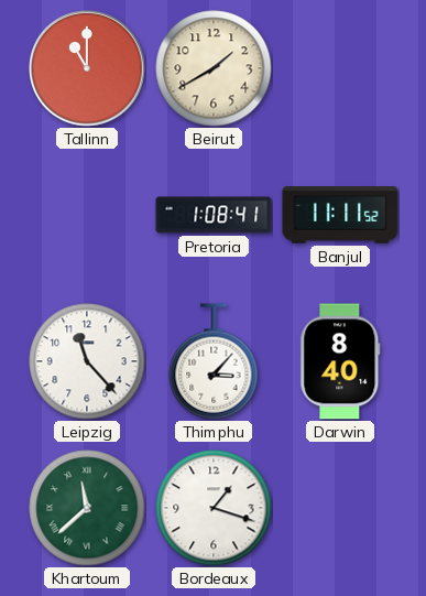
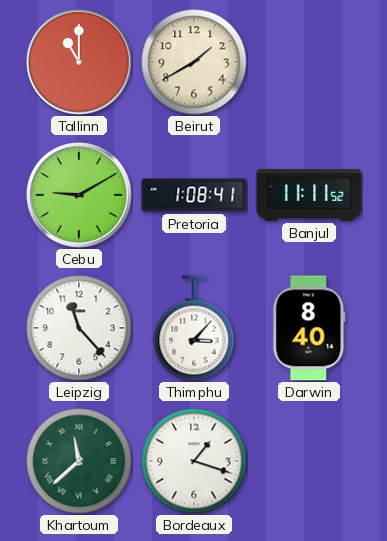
Cebu: none -> 9:10
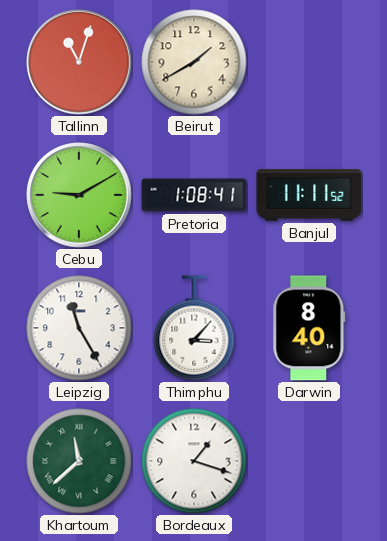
Tallinn: 11:00 -> 11:03
Leipzig: 11:23 -> 11:25
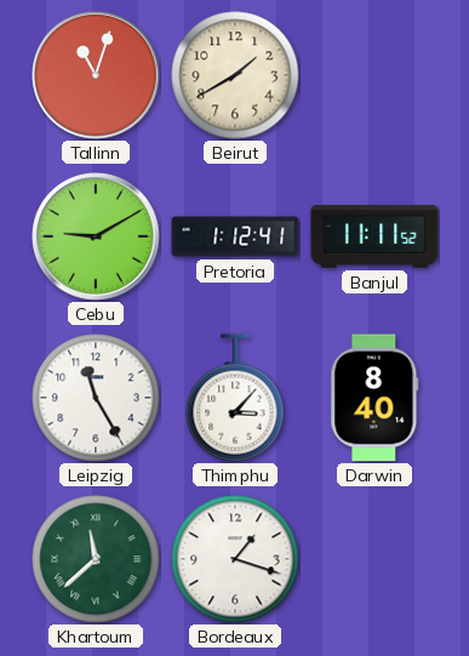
Pretoria: 1:08 -> 1:12
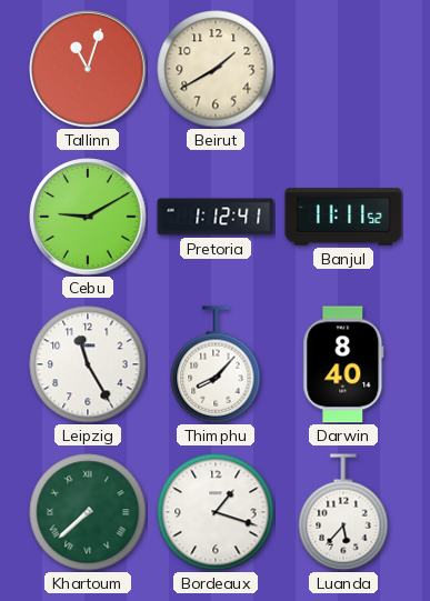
Thimphu: 3:07 -> 8:07
Khartoum: 11:38 -> 7:38
Luanda: none -> 5:37
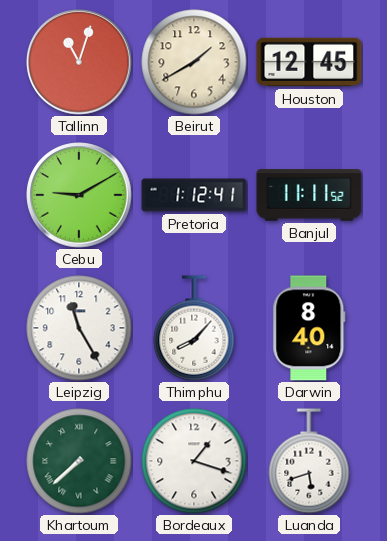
Houston: none -> 12:45
Luanda: 5:37 -> 5:42
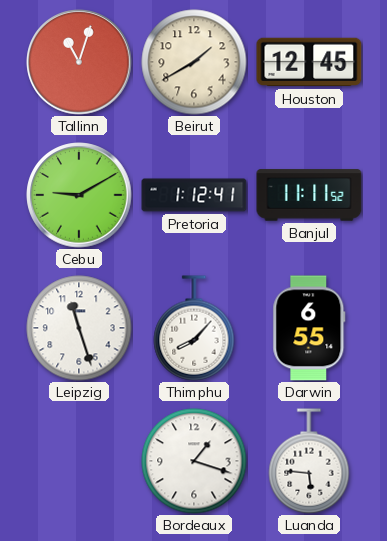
Leipzig: 11:25 -> 11:27
Darwin: 8:40 -> 6:55
Khartoum: 7:38 -> none
Luanda: 5:42 -> 5:46
